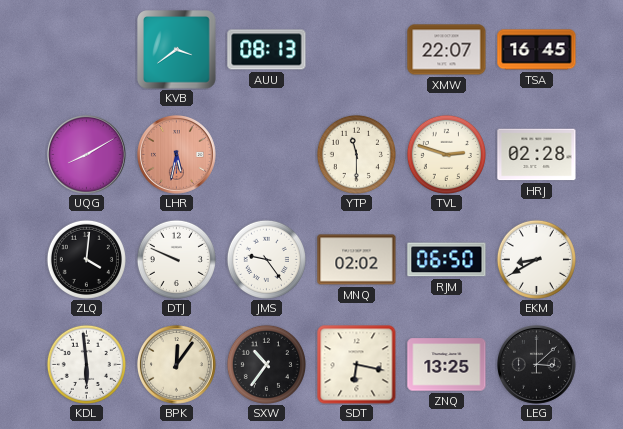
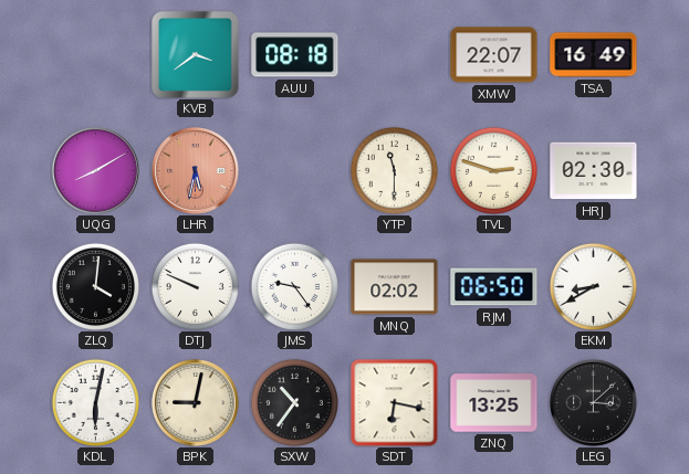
AUU: 08:13 -> 08:18
TSA: 16:45 -> 16:49
HRJ: 02:28 -> 02:30
KDL: 5:59 -> 6:02
BPK: 12:06 -> 9:02
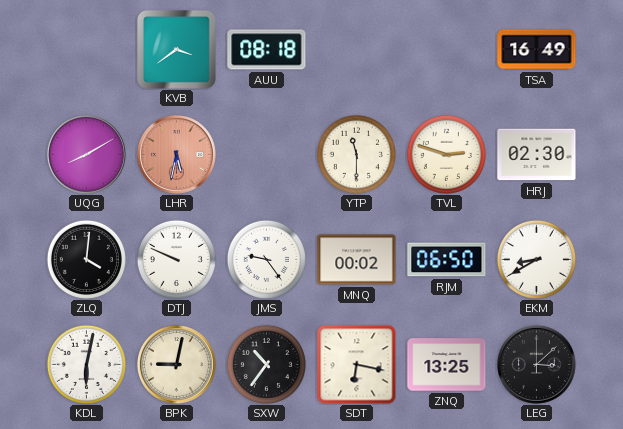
XMW: 22:07 -> none
MNQ: 02:02 -> 00:02
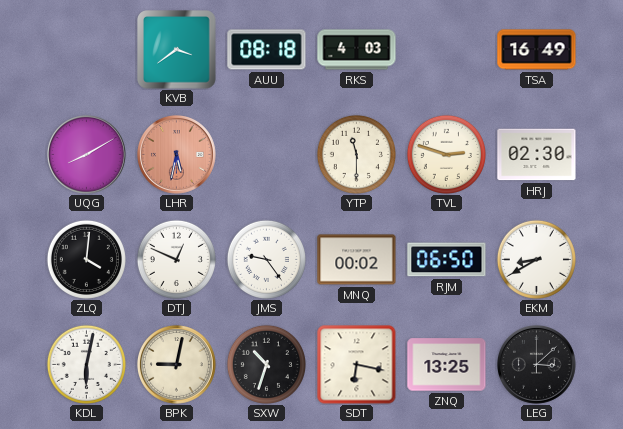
RKS: none -> 4:03
DTJ: 9:49 -> 12:49
SXW: 10:36 -> 10:33
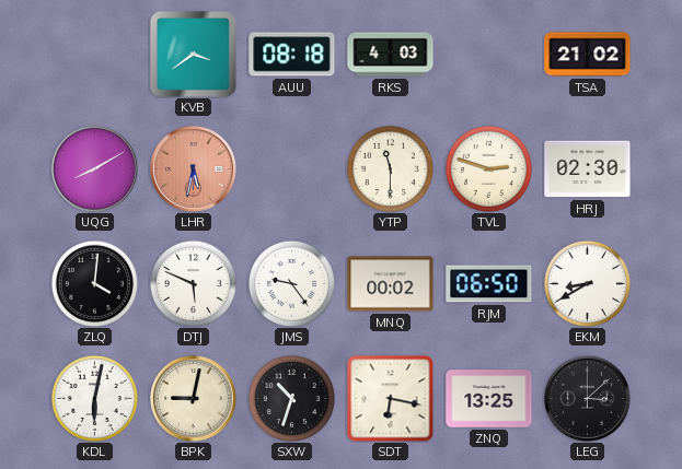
TSA: 16:49 -> 21:02
DTJ: 12:49 -> 5:49
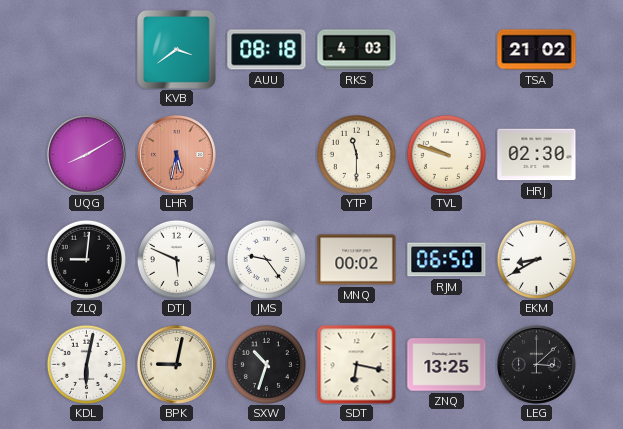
TVL: 2:48 -> 9:48
ZLQ: 4:01 -> 9:01
